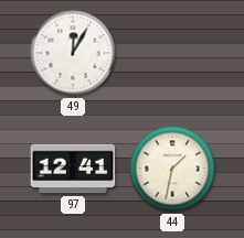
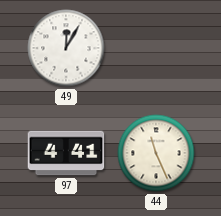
97: 12:41 -> 4:41
44: 1:32 -> 11:26
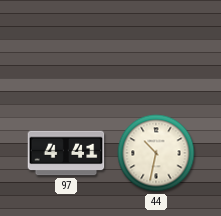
49: 12:05 -> none
44: 11:26 -> 10:32
